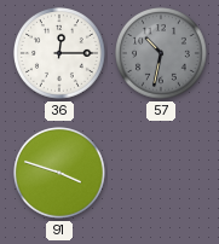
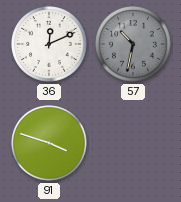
36: 12:15 -> 12:11
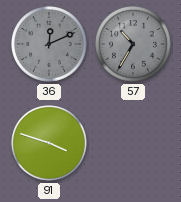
36 dial: white -> grey
57: 10:32 -> 10:35
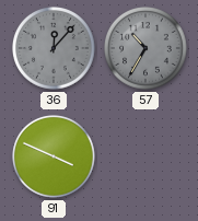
36: 12:11 -> 12:07
91: 3:48 -> 3:49
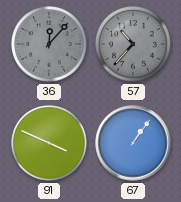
57: 10:35 -> 10:37
67: none -> 1:06
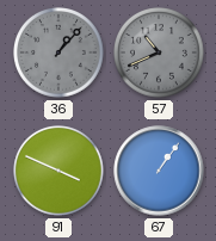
36: 12:07 -> 1:07
57: 10:37 -> 10:41
